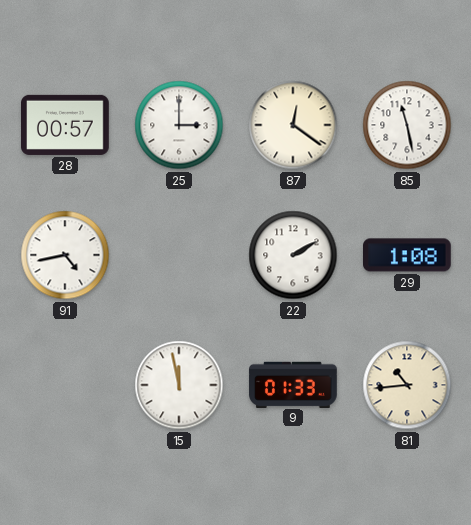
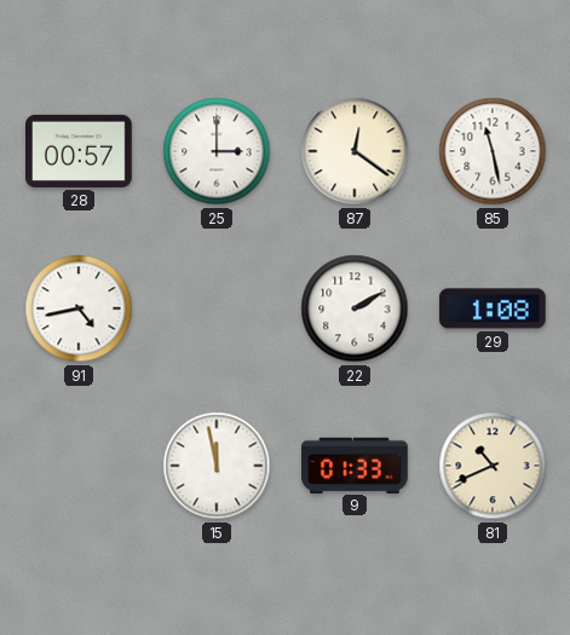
81: 10:44 -> 10:41
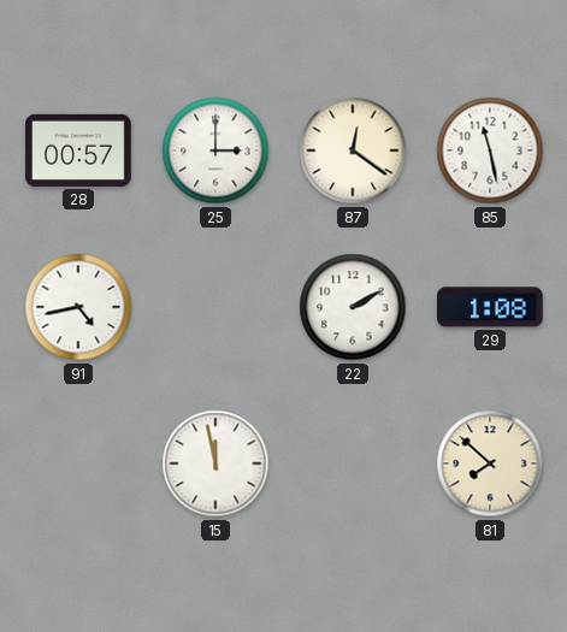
9: 01:33 -> none
81: 10:41 -> 7:52
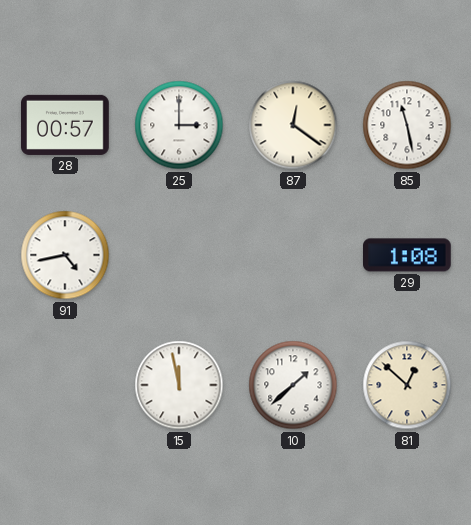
22: 2:10 -> none
10: none -> 1:38
81: 7:52 -> 12:52
